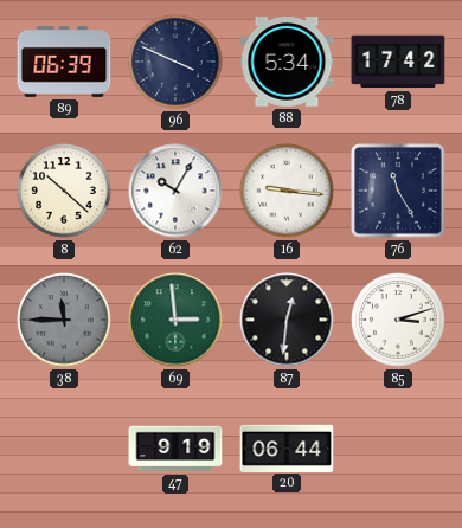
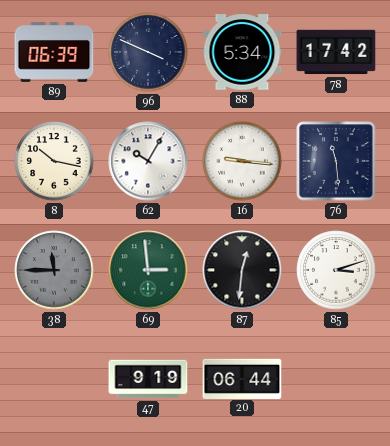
8: 10:22 -> 10:17
76: 11:25 -> 11:29
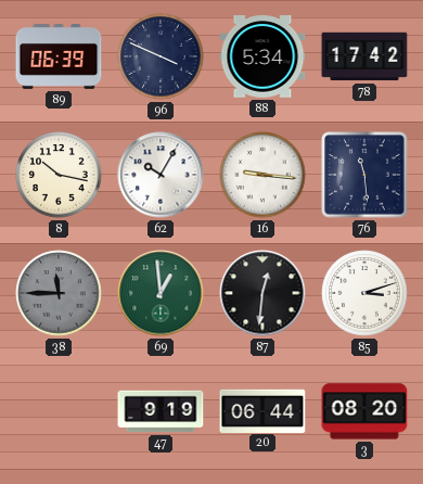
69: 2:59 -> 12:59
3: none -> 08:20
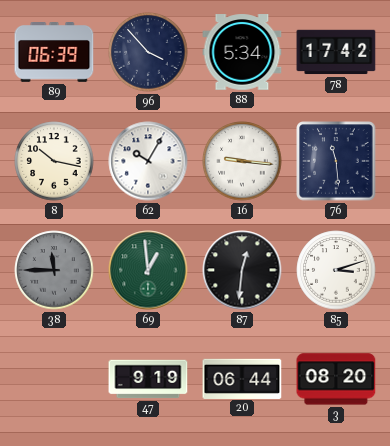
96: 3:49 -> 3:53
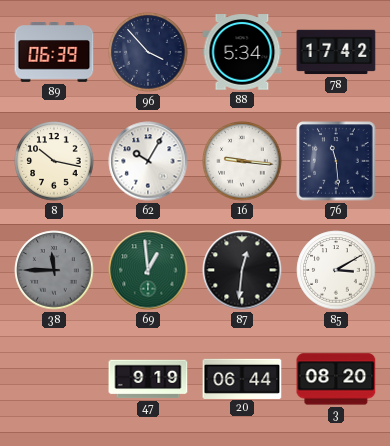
85: 3:12 -> 3:10
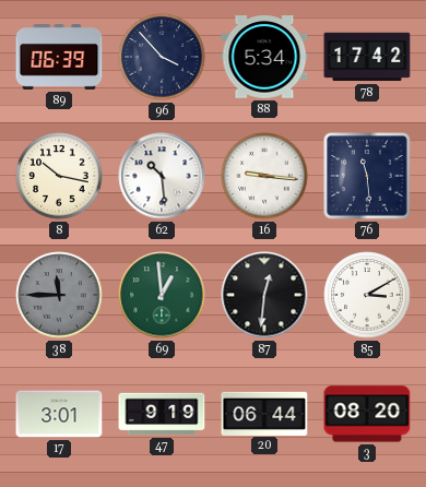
62: 10:05 -> 10:29
17: none -> 3:01
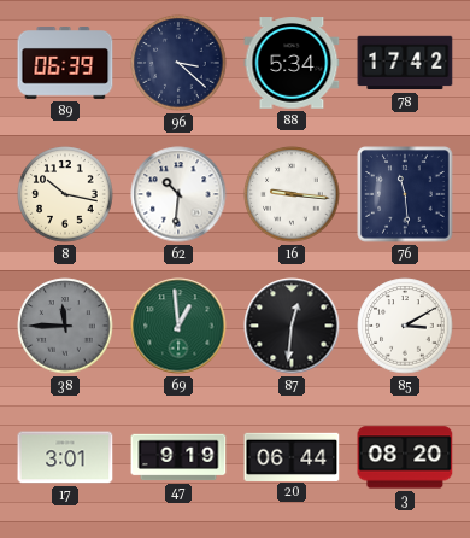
96: 3:53 -> 3:22
62: 10:29 -> 10:31
